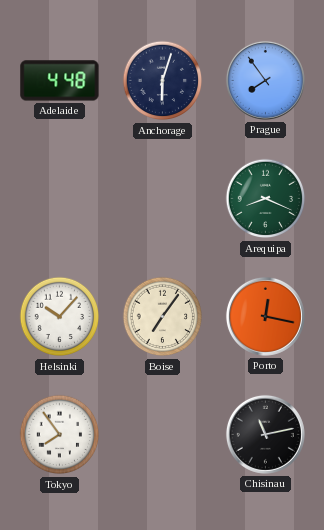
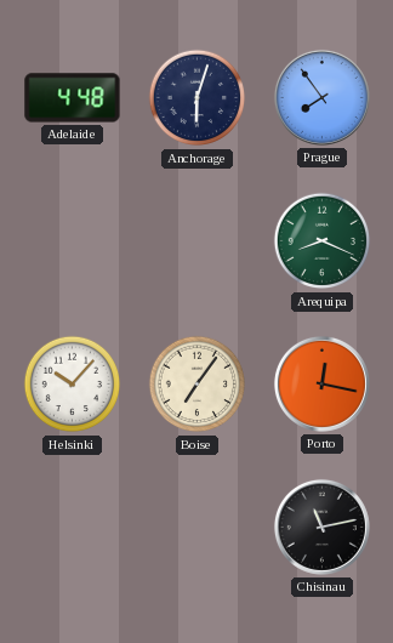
Tokyo: 7:54 -> none
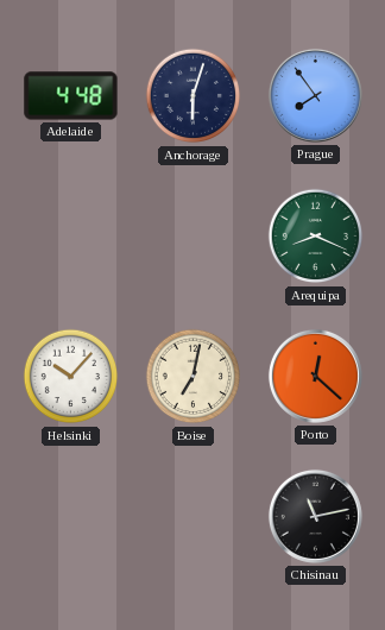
Boise: 7:06 -> 7:02
Porto: 12:17 -> 12:22
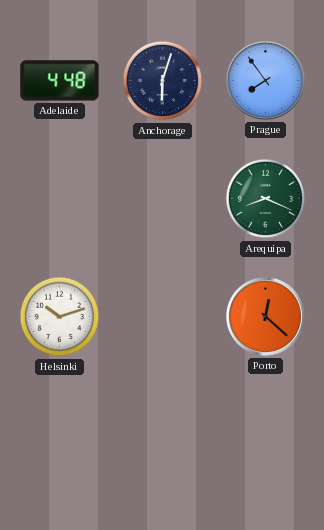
Helsinki: 10:07 -> 10:12
Boise: 7:02 -> none
Chisinau: 11:13 -> none
